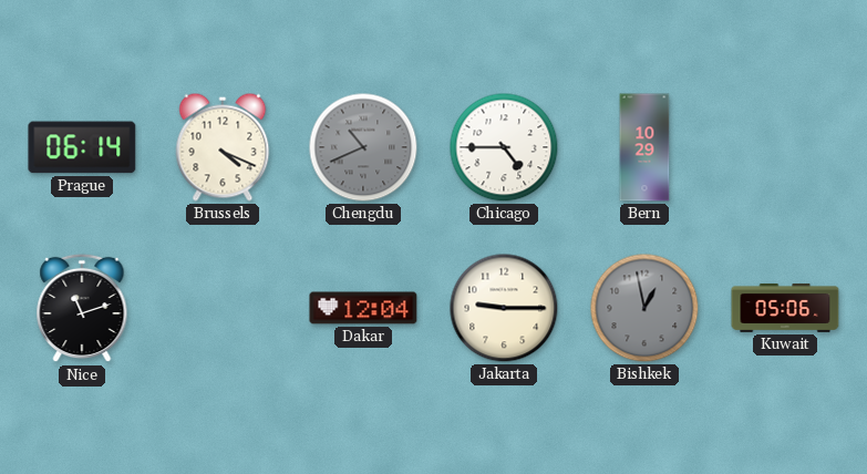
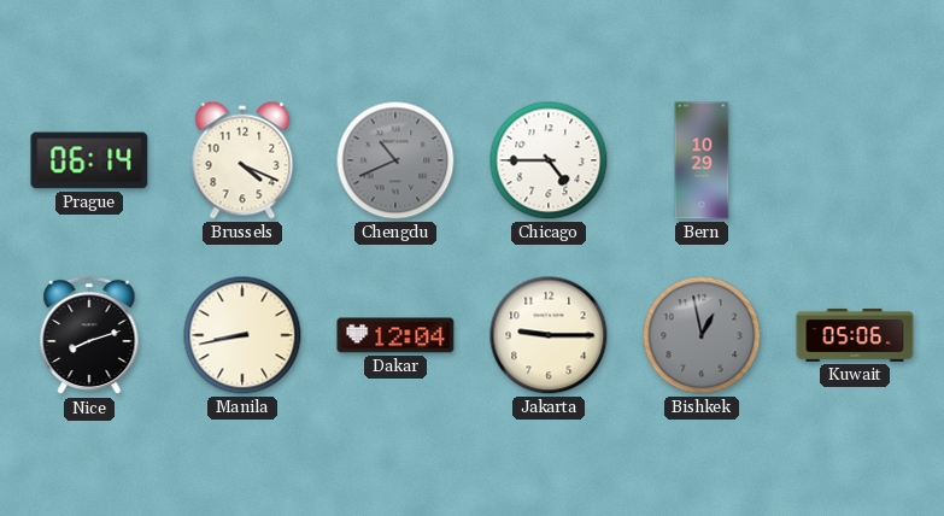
Nice: 11:12 -> 8:12
Manila: none -> 8:43
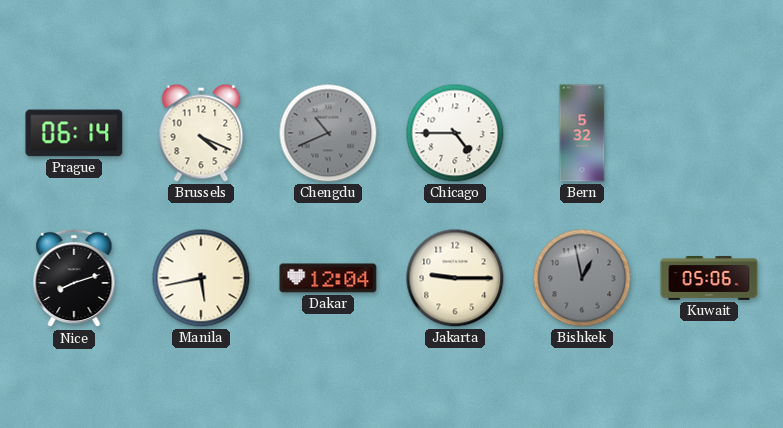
Bern: 10:29 -> 5:32
Manila: 8:43 -> 5:43
